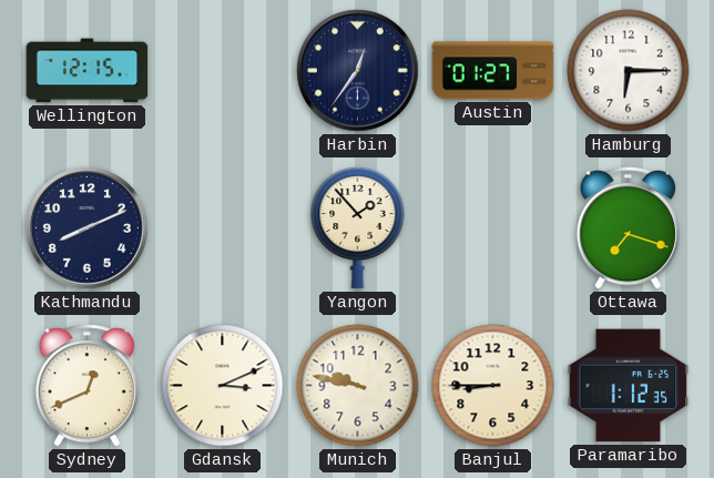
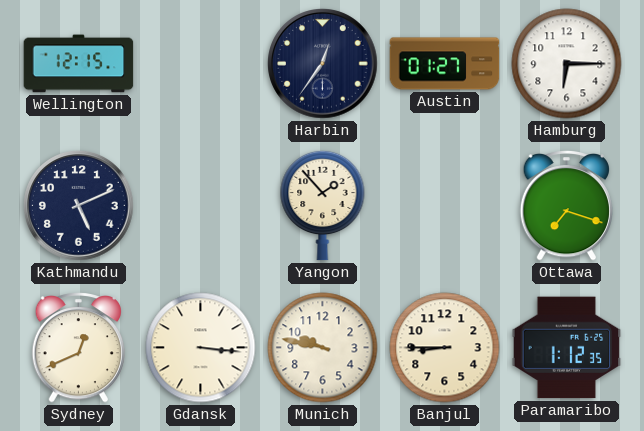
Kathmandu: 8:11 -> 5:11
Gdansk: 3:11 -> 3:16
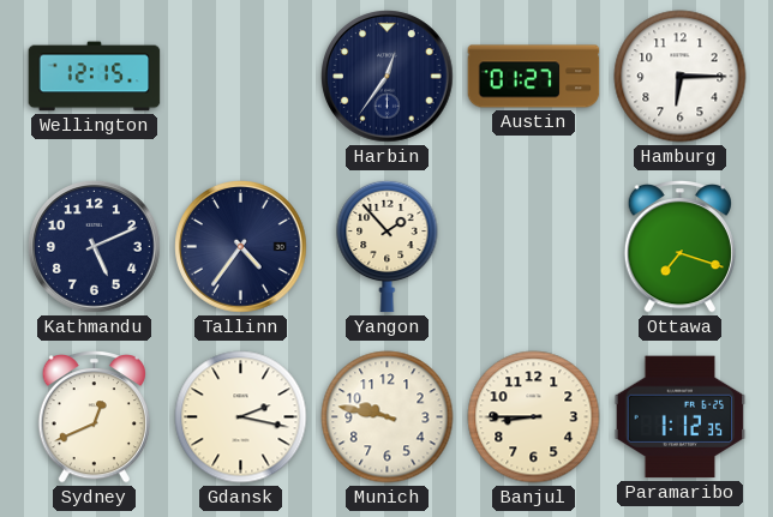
Tallinn: none -> 4:36
Gdansk: 3:16 -> 2:17
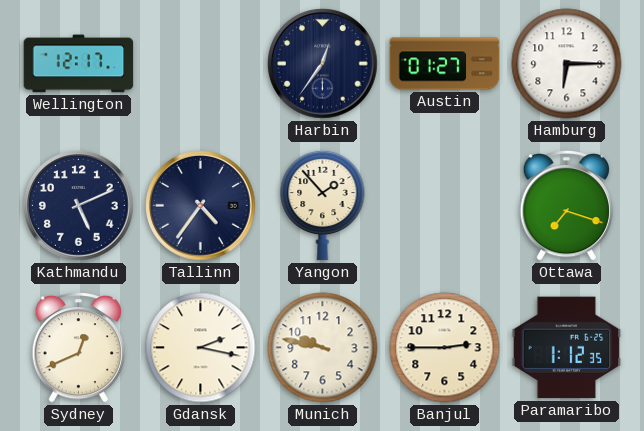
Wellington: 12:15 -> 12:17
Banjul: 8:45 -> 2:45
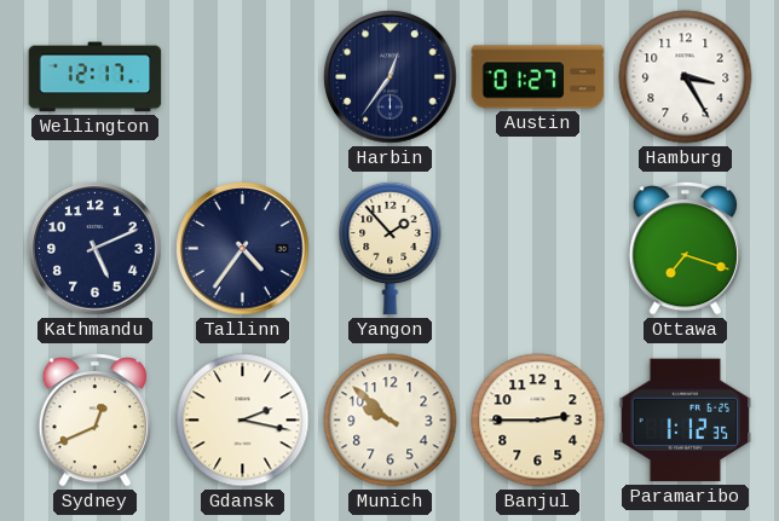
Hamburg: 6:15 -> 3:25
Munich: 9:47 -> 9:52
